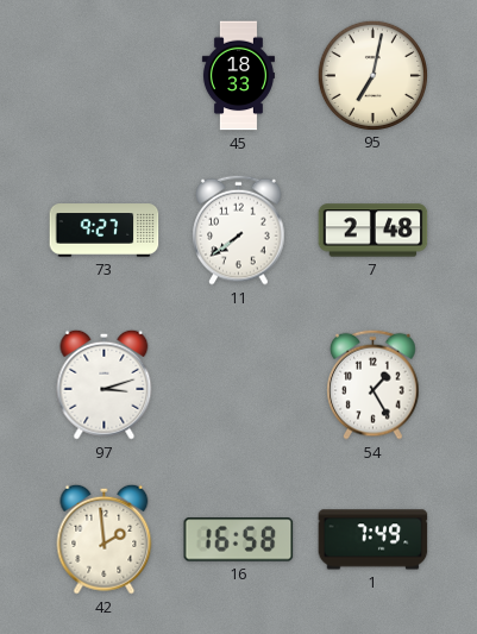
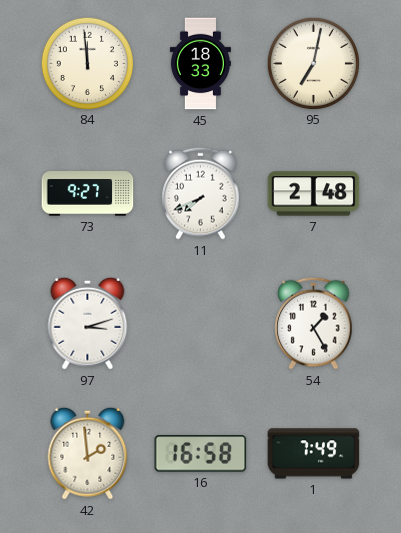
84: none -> 11:59
11: 7:39 -> 7:41
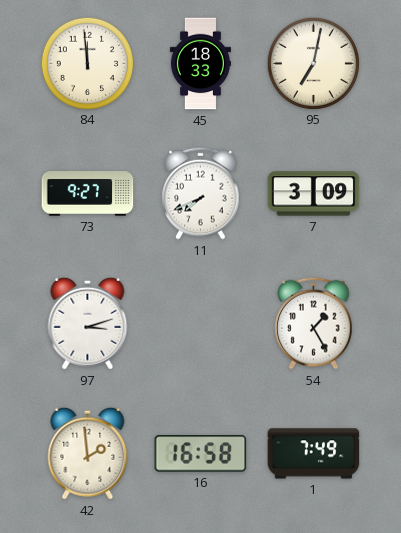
7: 2:48 -> 3:09
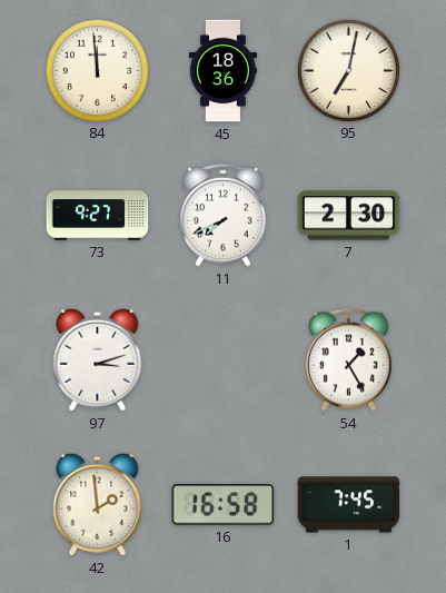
45: 18:33 -> 18:36
7: 3:09 -> 2:30
1: 7:49 -> 7:45
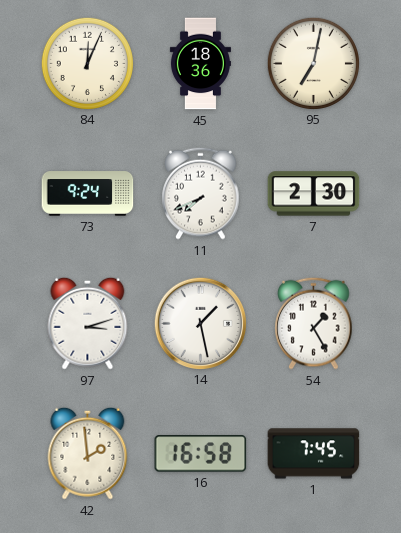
84: 11:59 -> 12:04
73: 9:27 -> 9:24
14: none -> 1:28
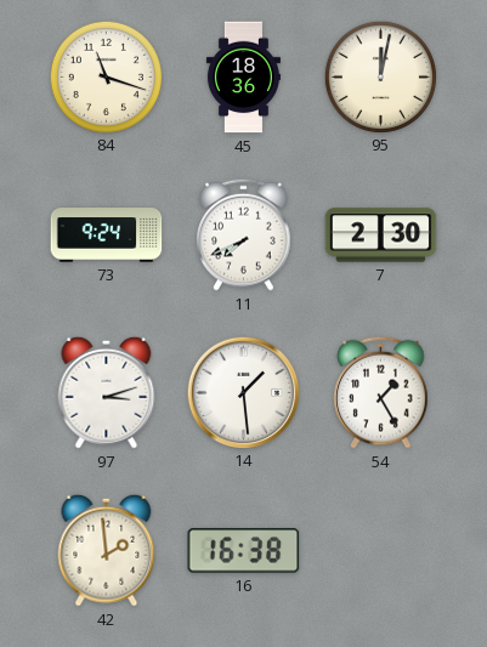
84: 12:04 -> 11:18
95: 7:02 -> 12:02
14: 1:28 -> 1:29
16: 16:58 -> 16:38
1: 7:45 -> none
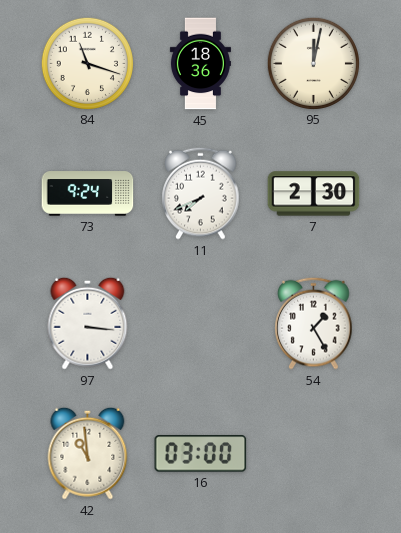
97: 3:12 -> 3:16
14: 1:29 -> none
42: 1:59 -> 10:59
16: 16:38 -> 03:00
